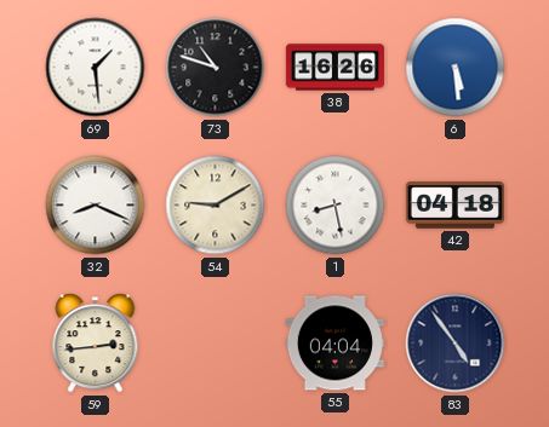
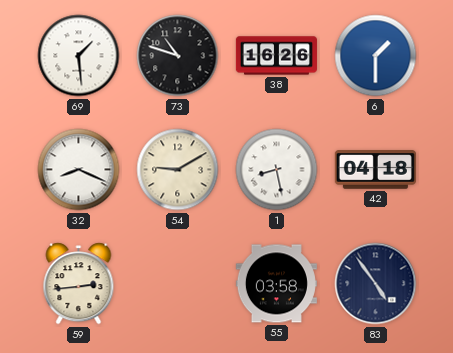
6: 5:29 -> 1:30
55: 04:04 -> 03:58
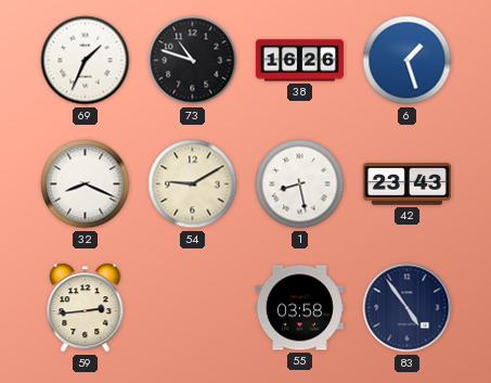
69: 1:29 -> 1:34
6: 1:30 -> 1:27
42: 04:18 -> 23:43
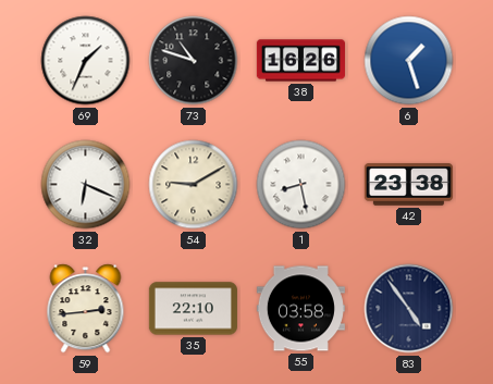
32: 8:19 -> 6:19
42: 23:43 -> 23:38
35: none -> 22:10
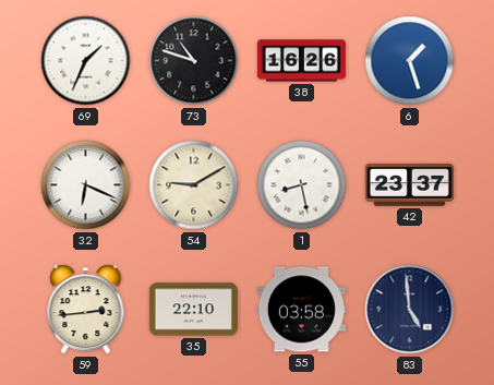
42: 23:38 -> 23:37
83: 4:54 -> 4:59
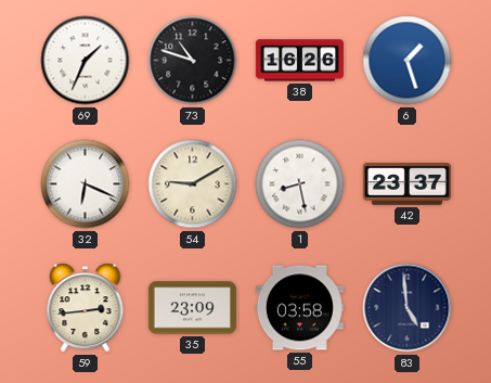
35: 22:10 -> 23:09
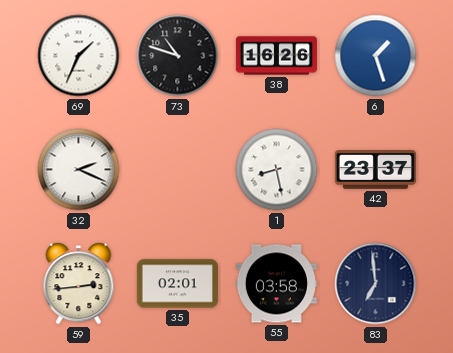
32: 6:19 -> 2:19
54: 9:10 -> none
35: 23:09 -> 02:01
83: 4:59 -> 6:59
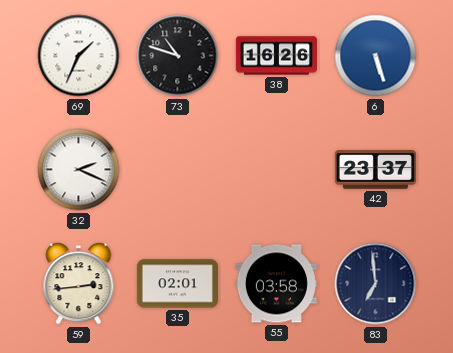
6: 1:27 -> 5:27
1: 8:28 -> none
